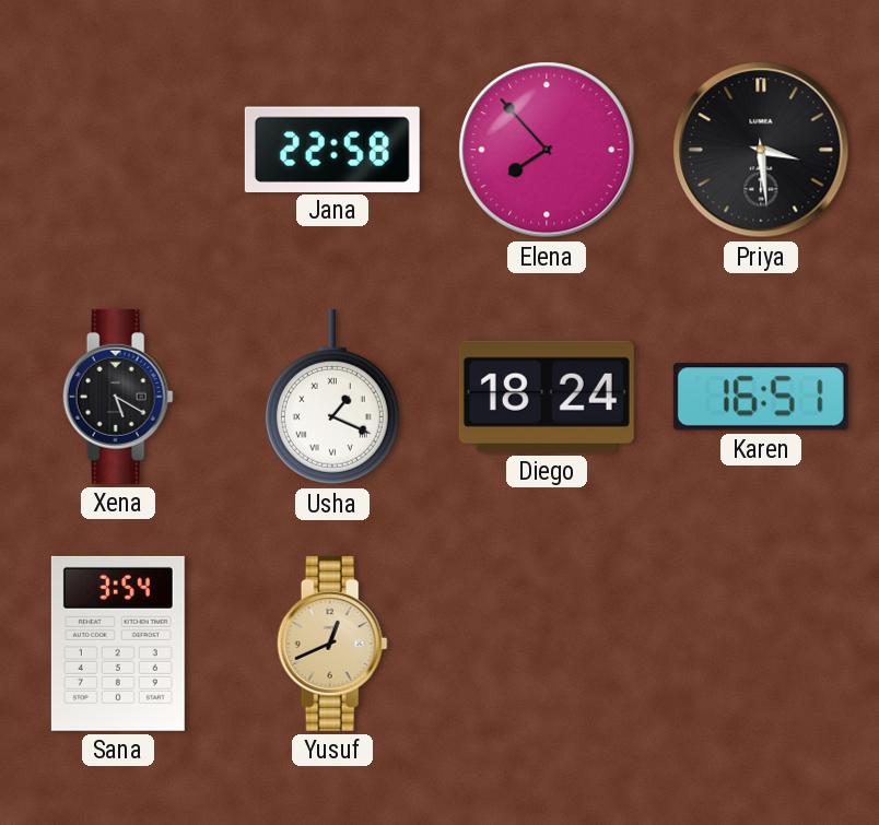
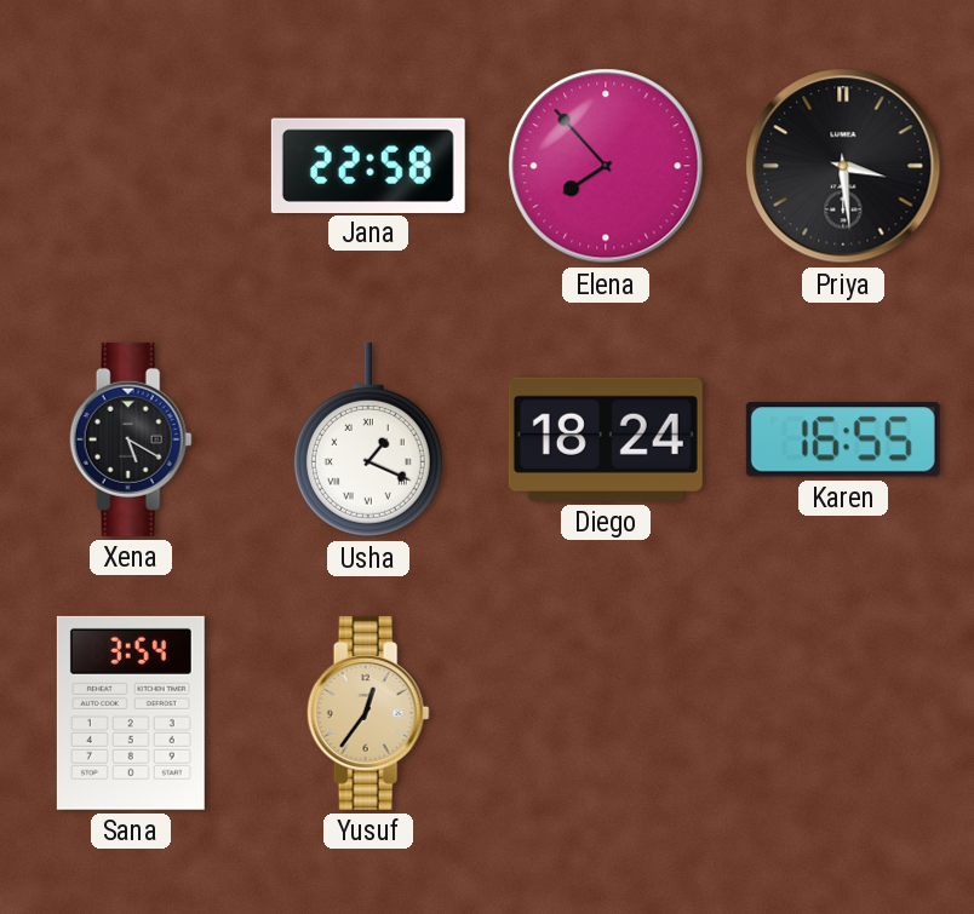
Karen: 16:51 -> 16:55
Yusuf: 12:41 -> 12:36
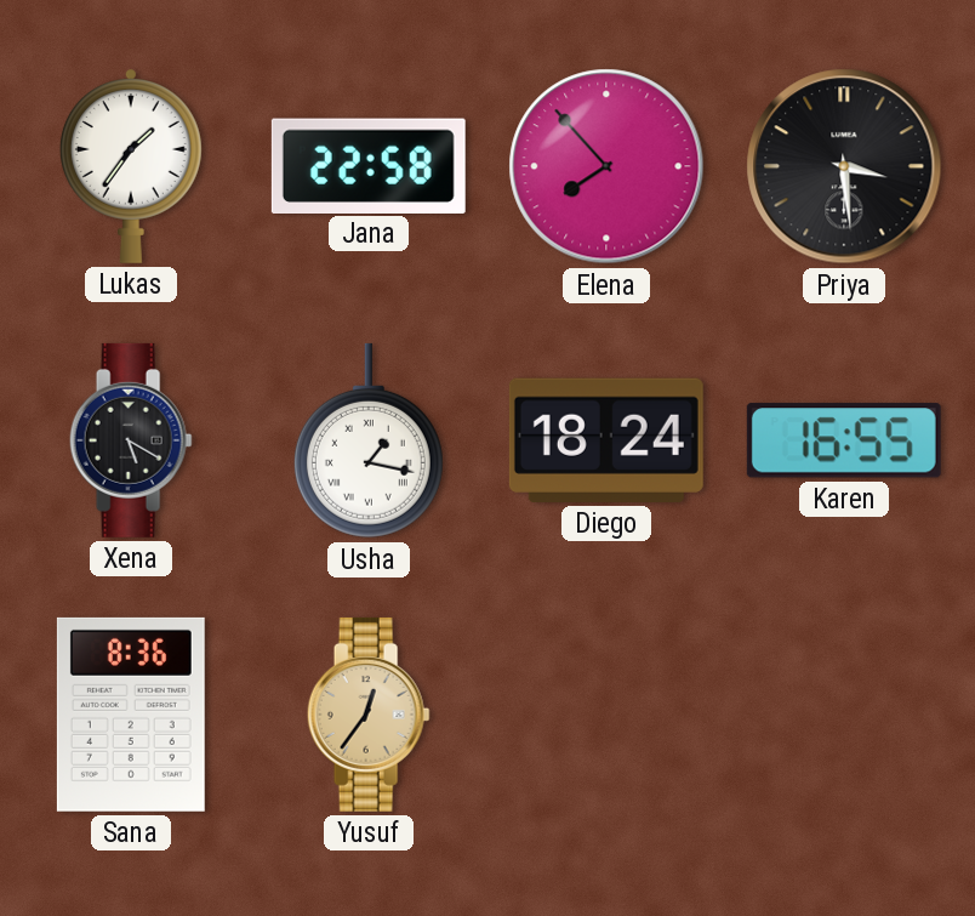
Lukas: none -> 1:36
Usha: 1:19 -> 1:17
Sana: 3:54 -> 8:36
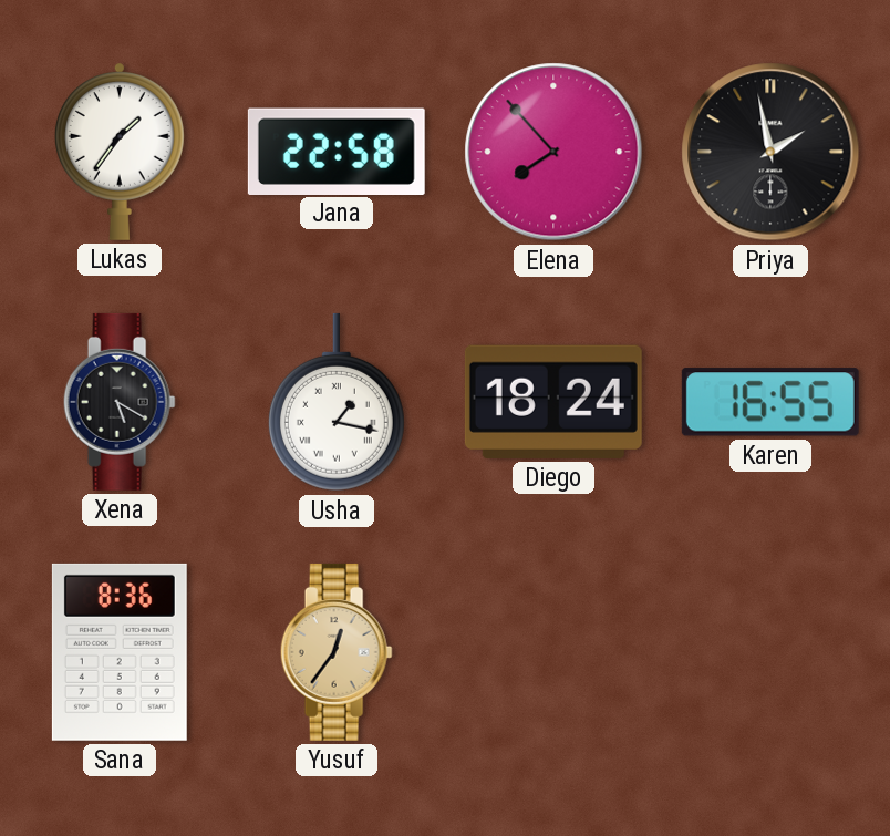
Priya: 3:29 -> 1:58
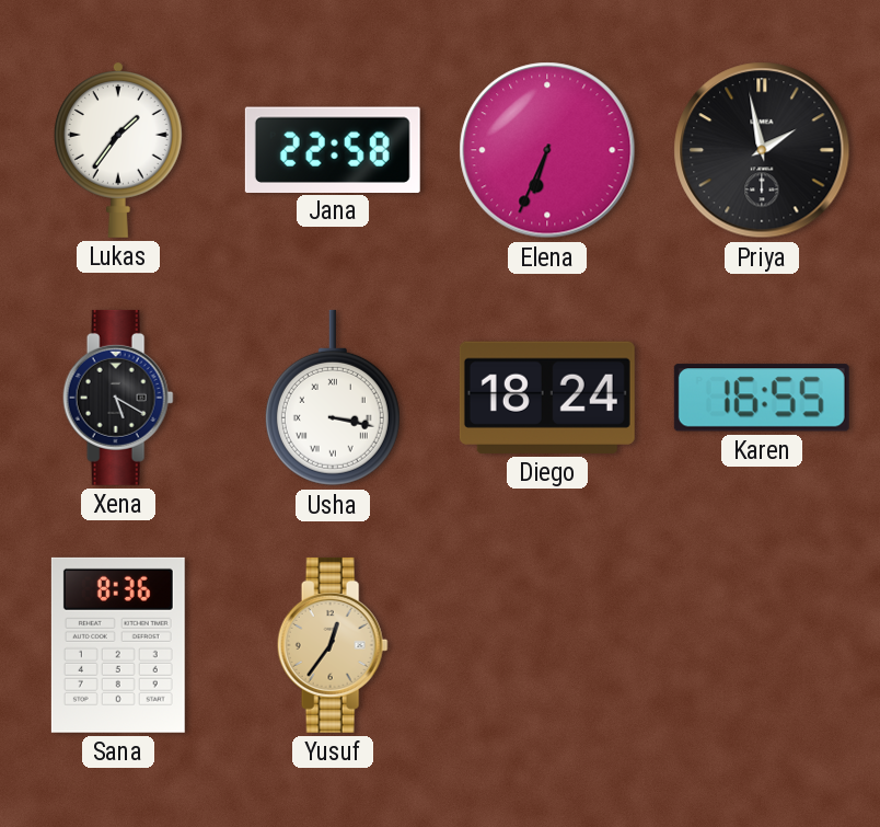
Elena: 7:53 -> 6:34
Usha: 1:17 -> 3:17
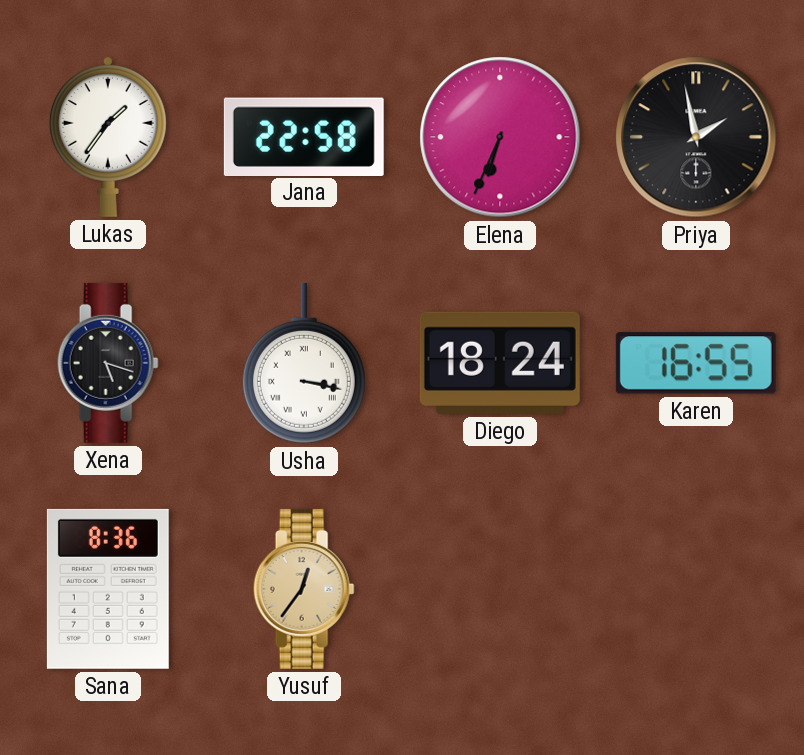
Xena: 5:20 -> 5:18
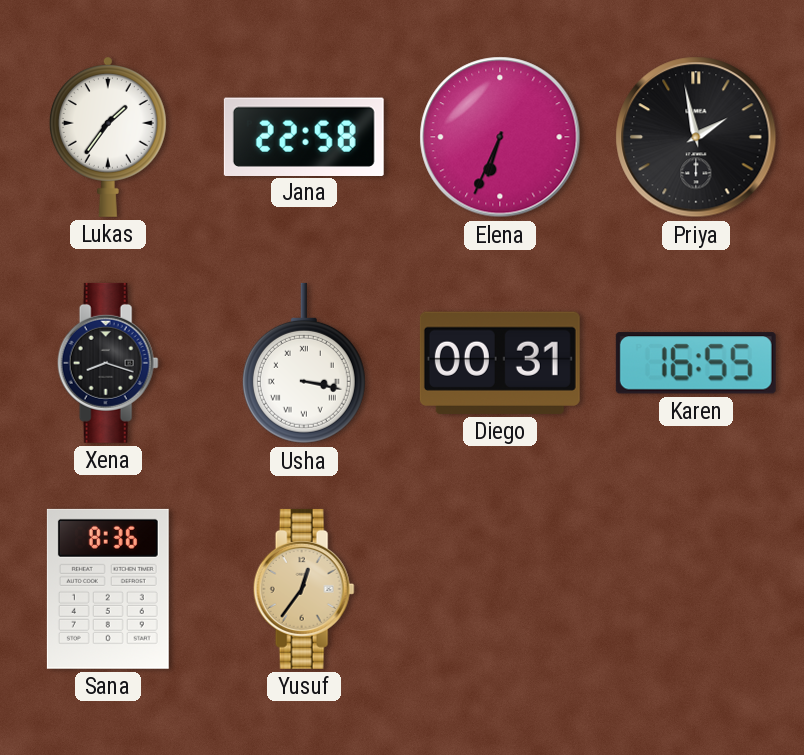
Xena: 5:18 -> 8:18
Diego: 18:24 -> 00:31
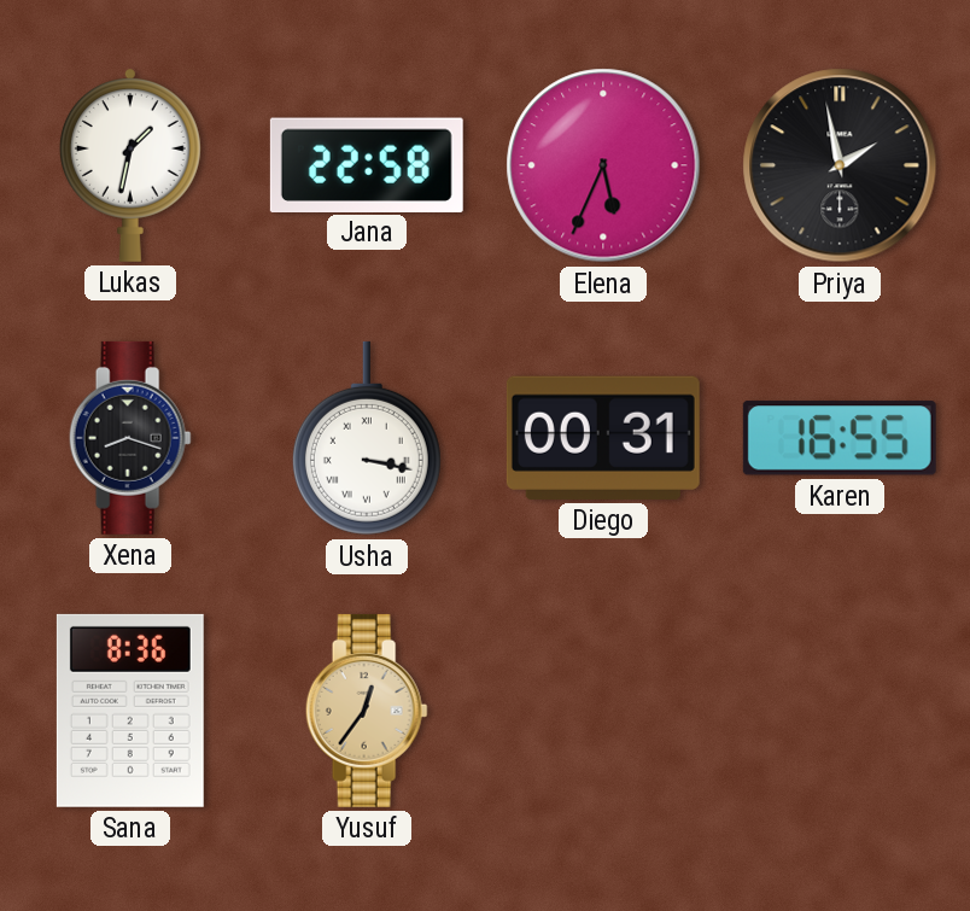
Lukas: 1:36 -> 1:32
Elena: 6:34 -> 5:34
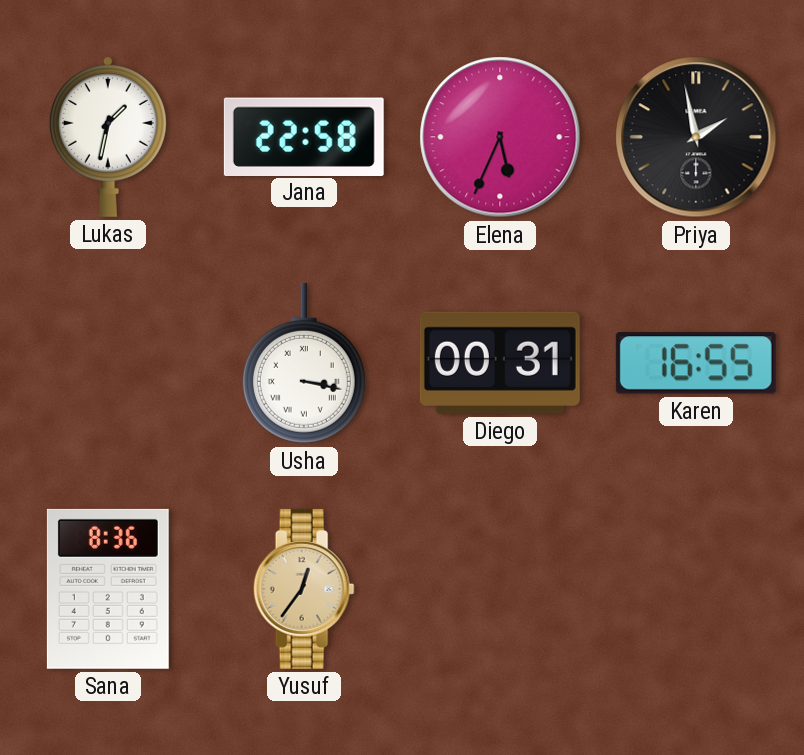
Xena: 8:18 -> none
